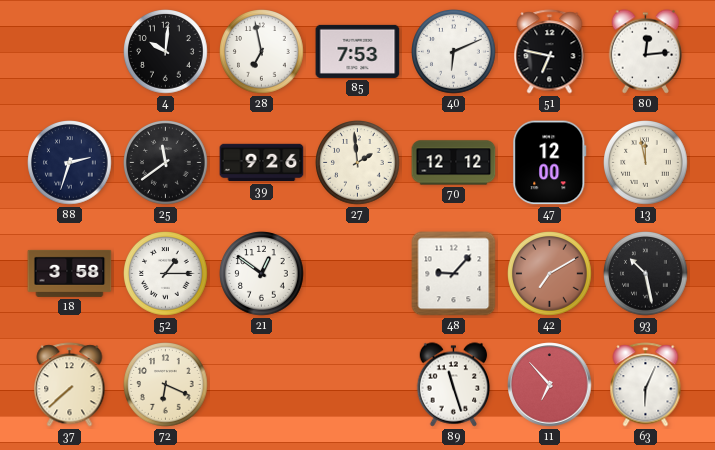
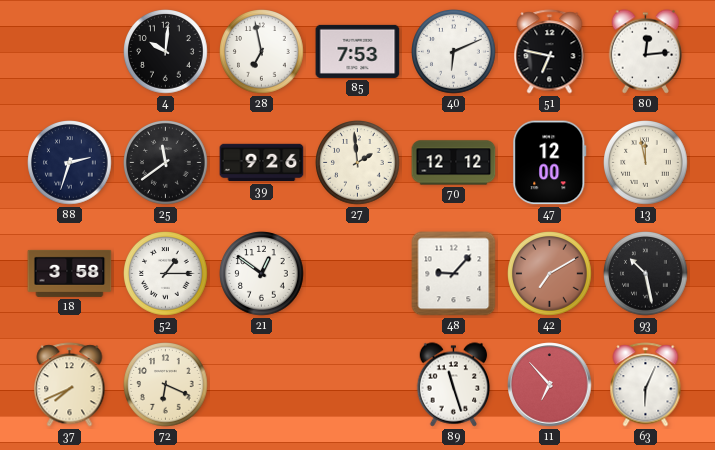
37: 7:38 -> 7:41
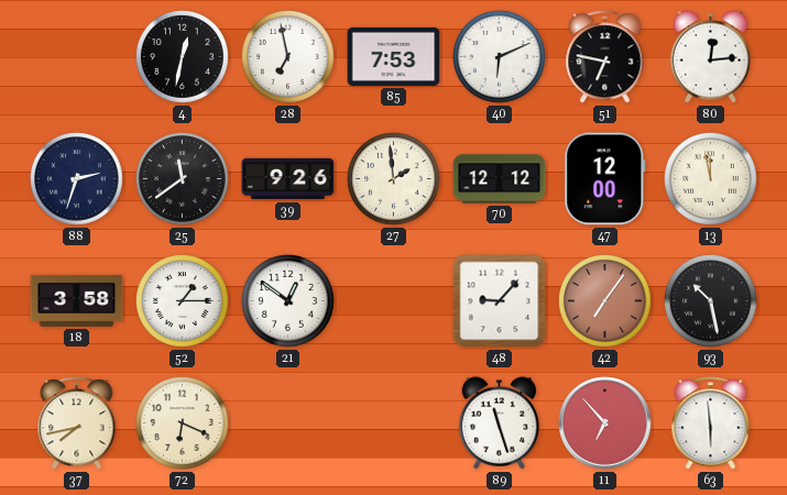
4: 10:01 -> 12:32
42: 7:10 -> 7:06
37: 7:41 -> 7:43
63: 6:04 -> 5:59
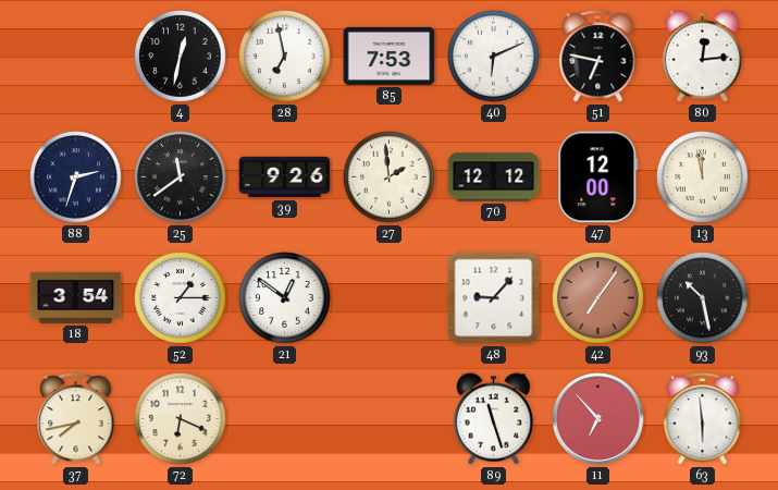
18: 3:58 -> 3:54
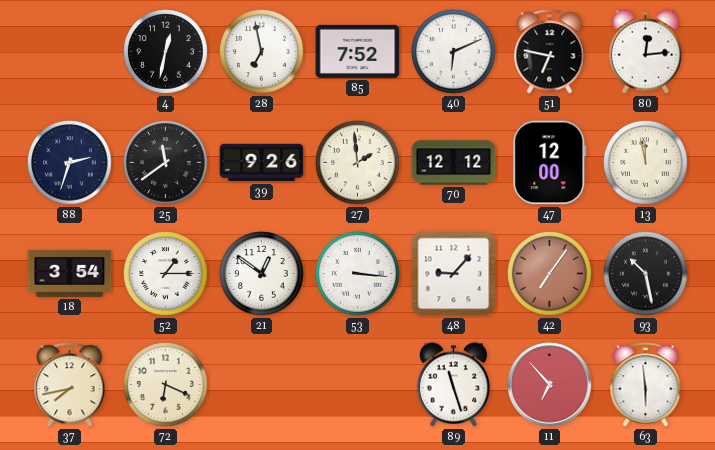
85: 7:53 -> 7:52
53: none -> 3:16
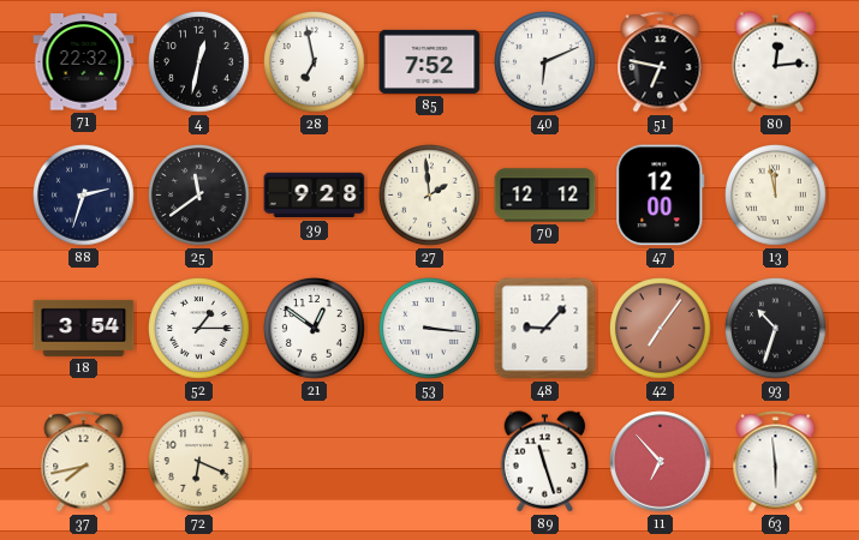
71: none -> 22:32
39: 9:26 -> 9:28
93: 10:28 -> 10:33
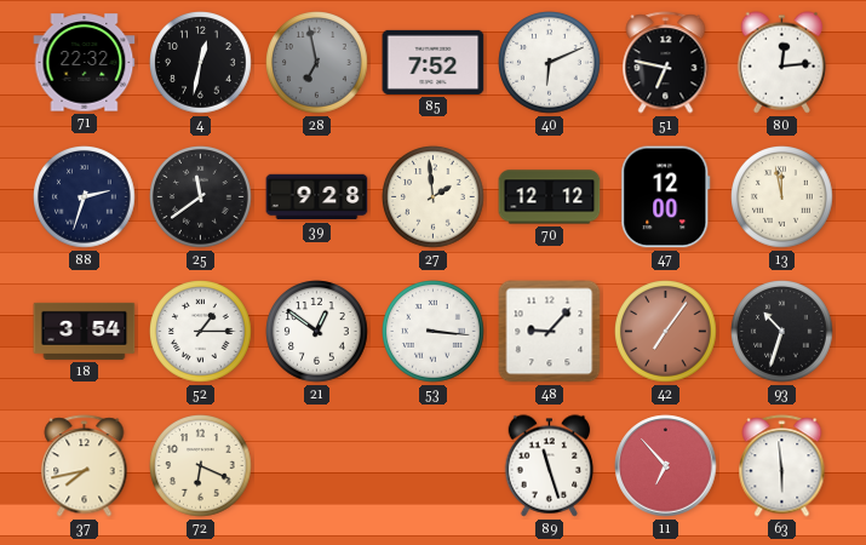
28 dial: white -> grey
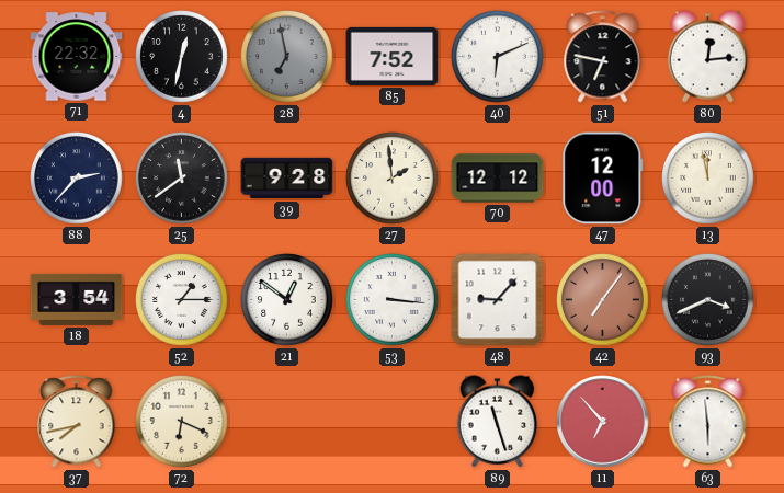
88: 2:33 -> 2:37
93: 10:33 -> 3:41
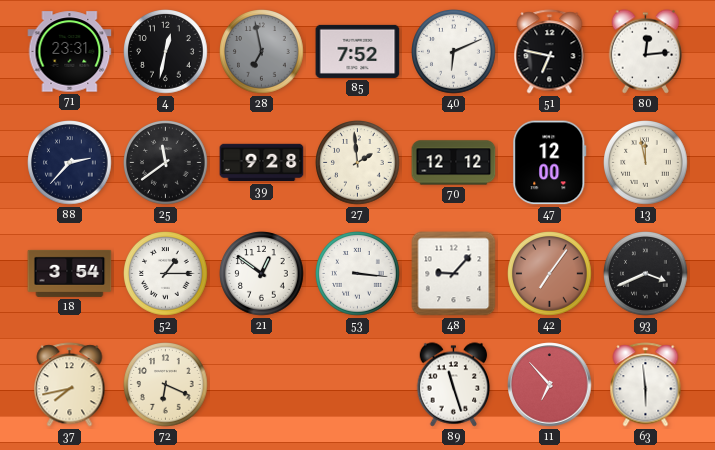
71: 22:32 -> 23:31
